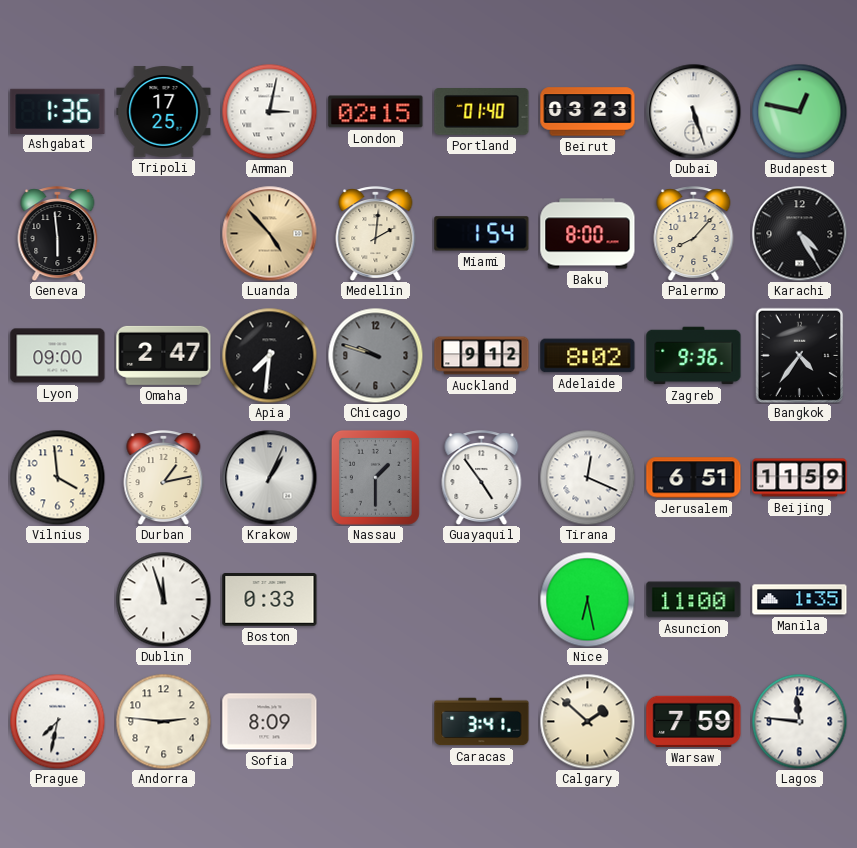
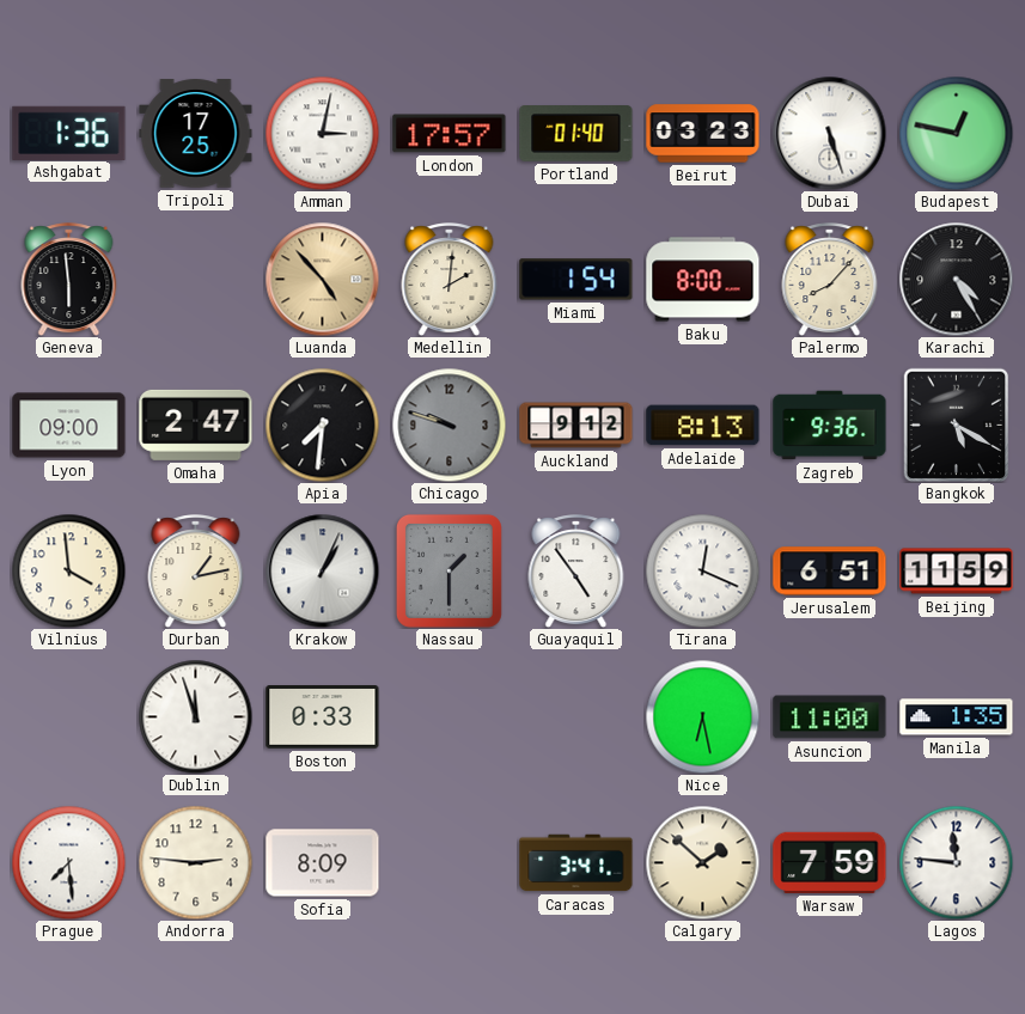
London: 02:15 -> 17:57
Adelaide: 8:02 -> 8:13
Bangkok: 4:36 -> 5:20
Prague: 7:32 -> 7:29
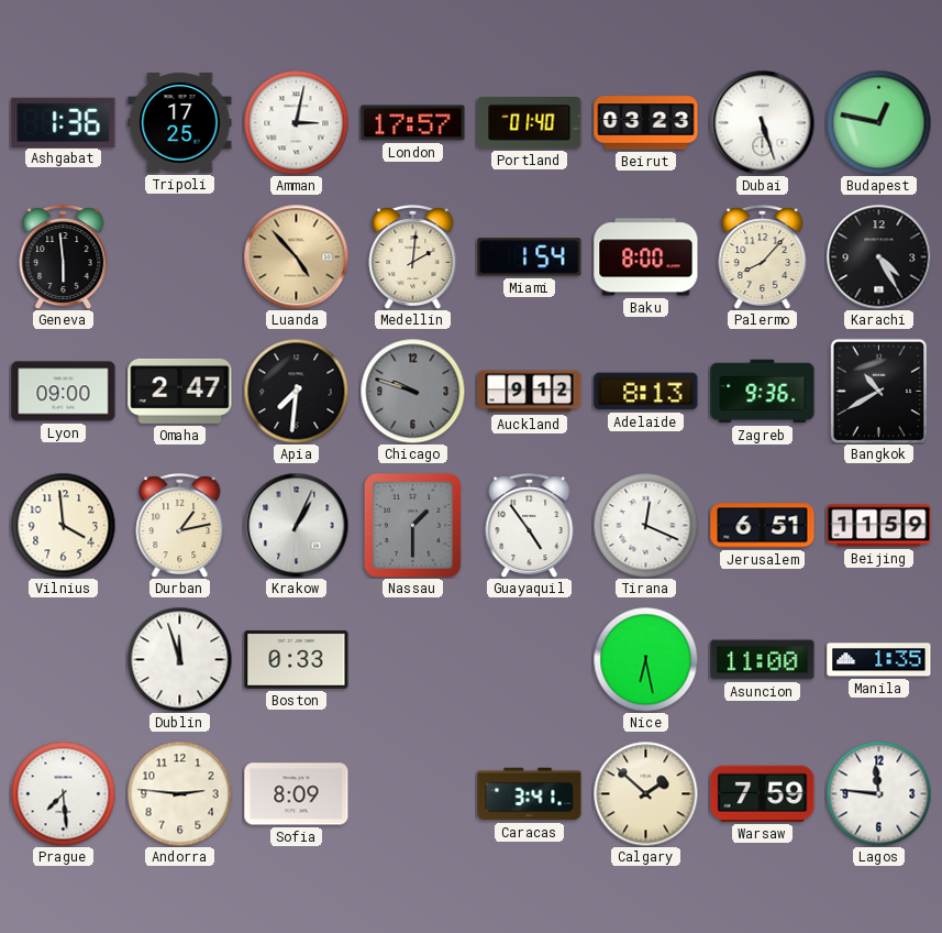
Bangkok: 5:20 -> 10:40
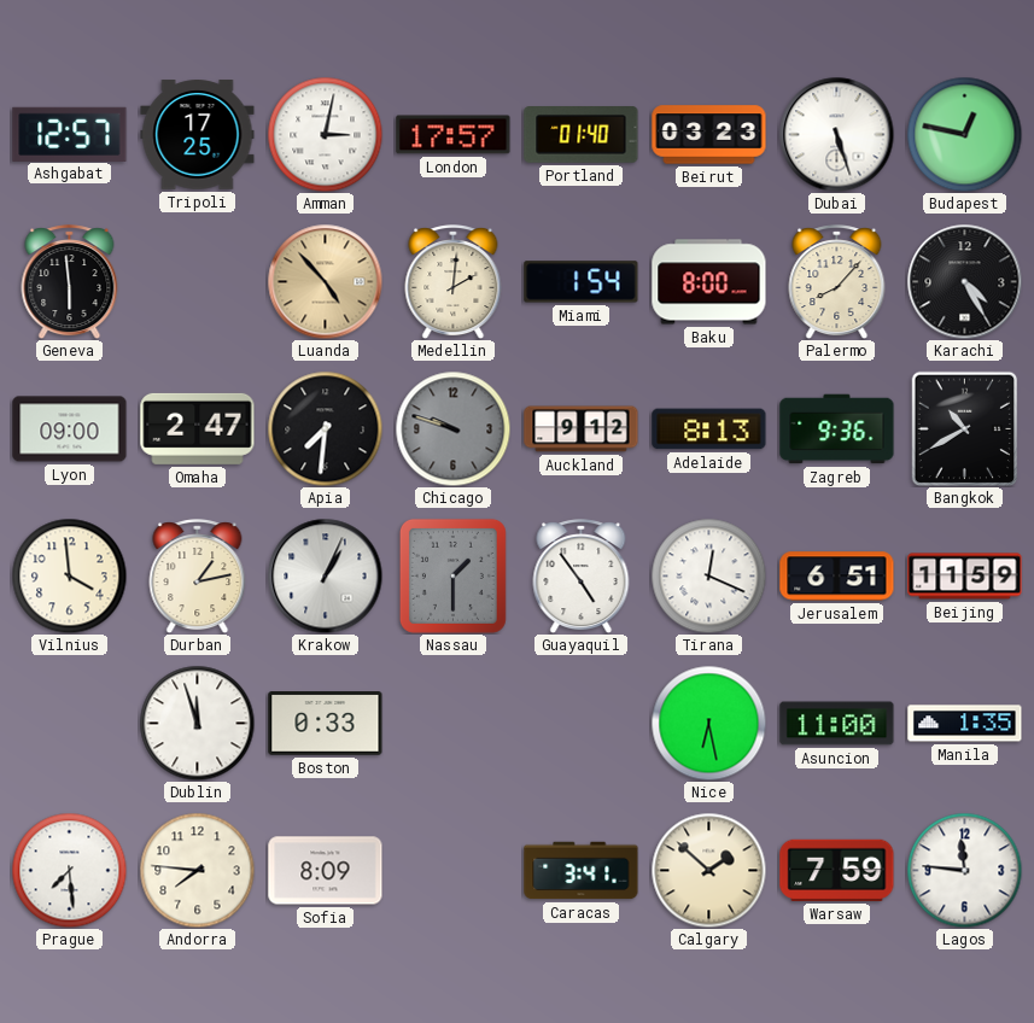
Ashgabat: 1:36 -> 12:57
Andorra: 2:46 -> 7:46
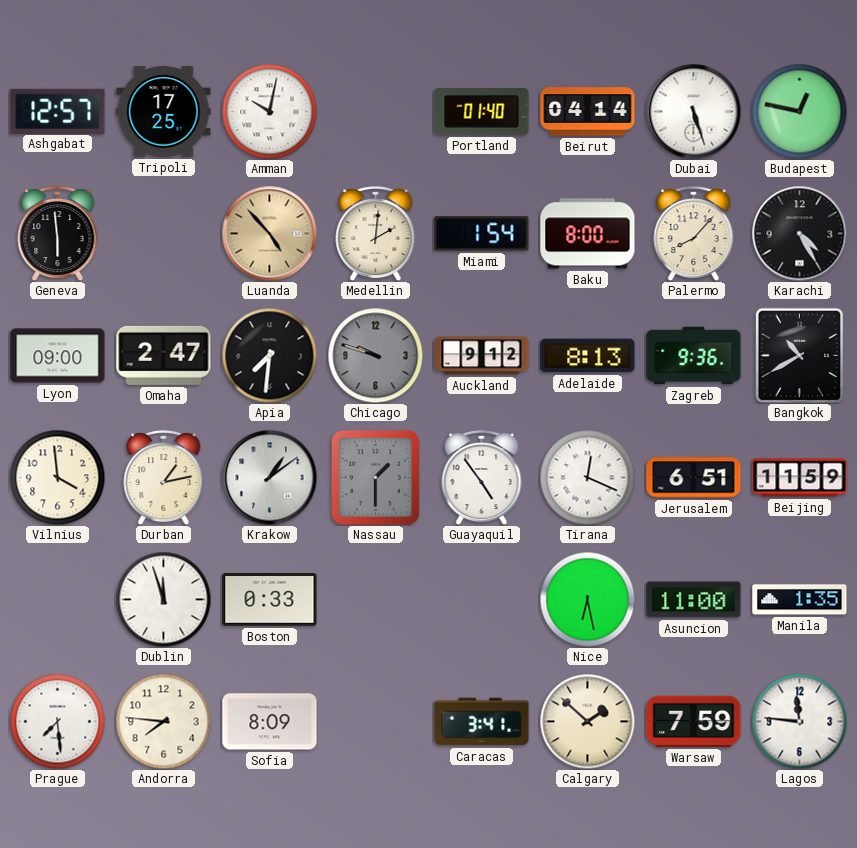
Amman: 3:02 -> 10:02
London: 17:57 -> none
Beirut: 03:23 -> 04:14
Krakow: 1:04 -> 1:09
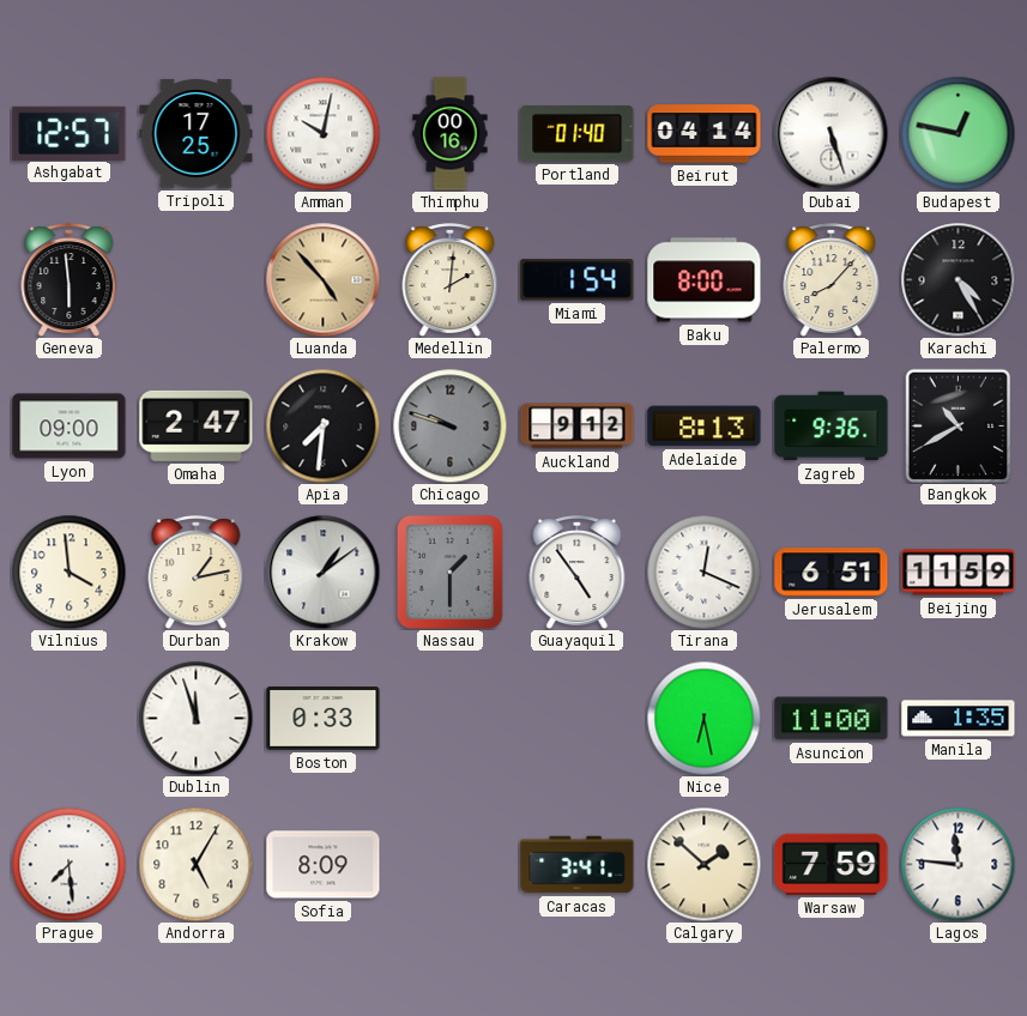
Thimphu: none -> 00:16
Andorra: 7:46 -> 5:05
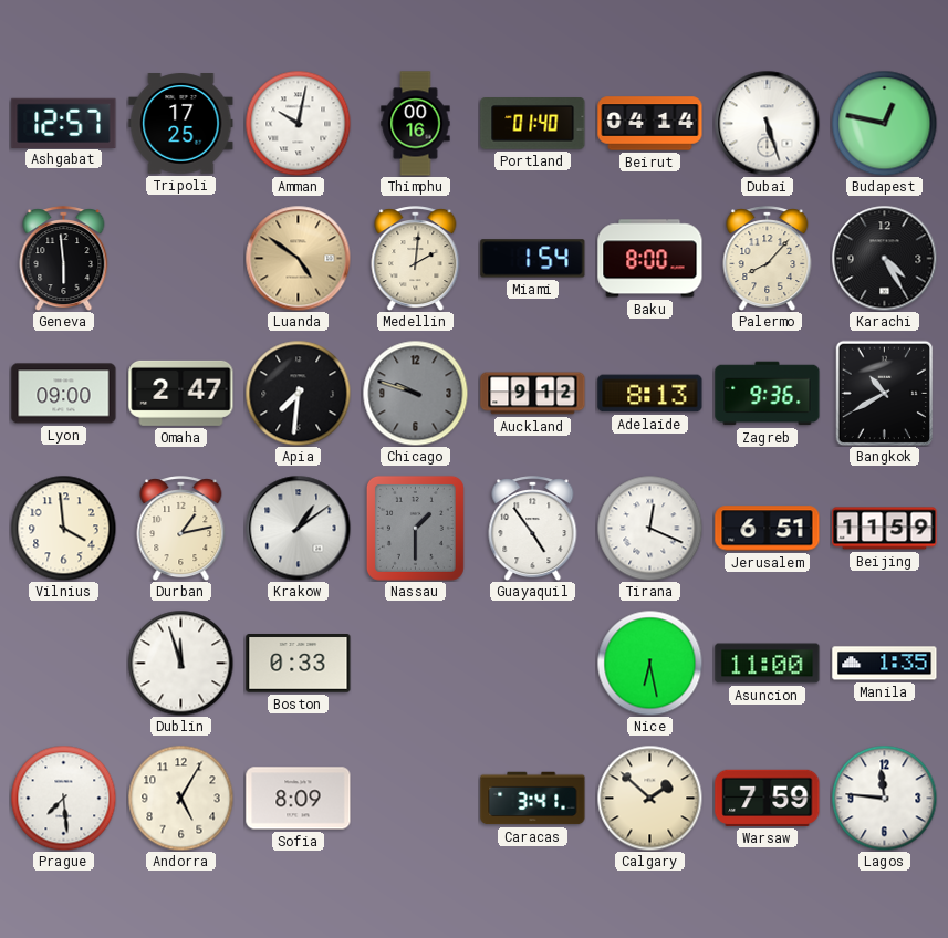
Luanda: 4:53 -> 4:51
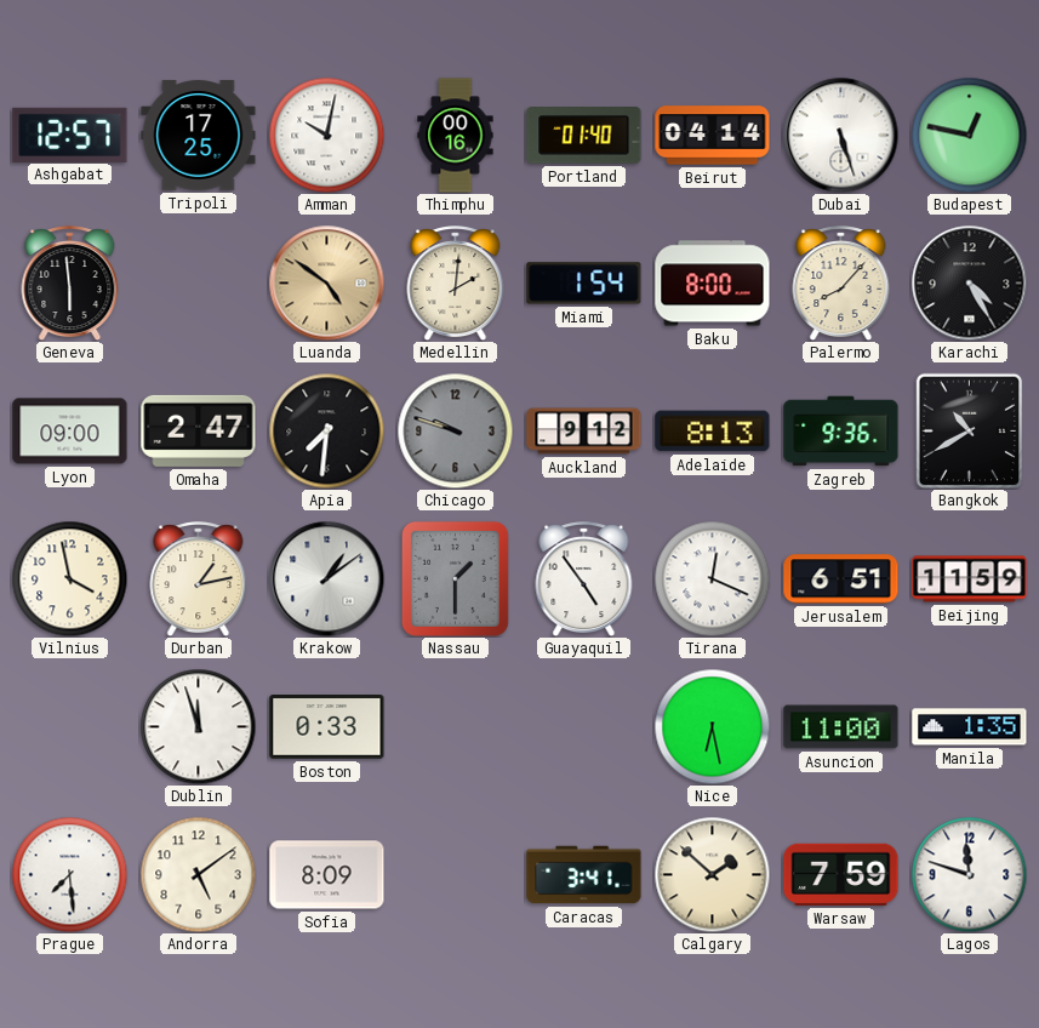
Vilnius: 3:59 -> 3:58
Andorra: 5:05 -> 5:09
Lagos: 11:46 -> 11:48
